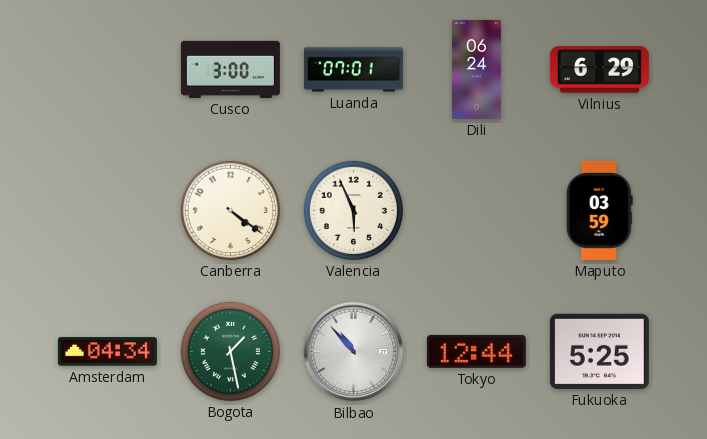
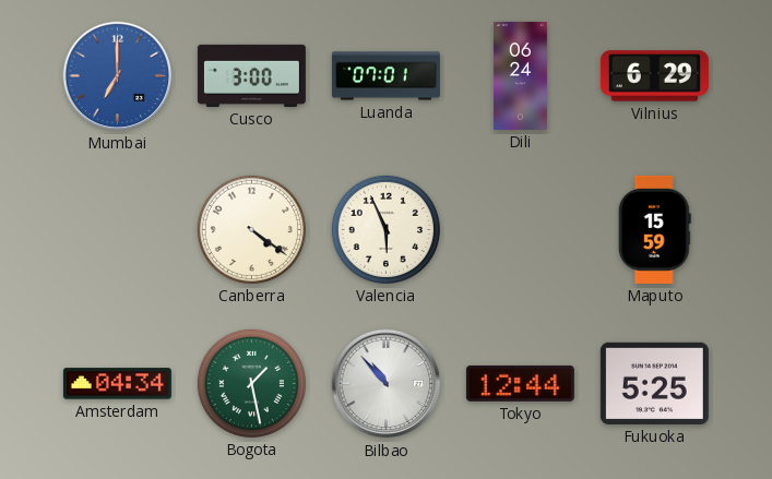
Mumbai: none -> 7:00
Maputo: 03:59 -> 15:59
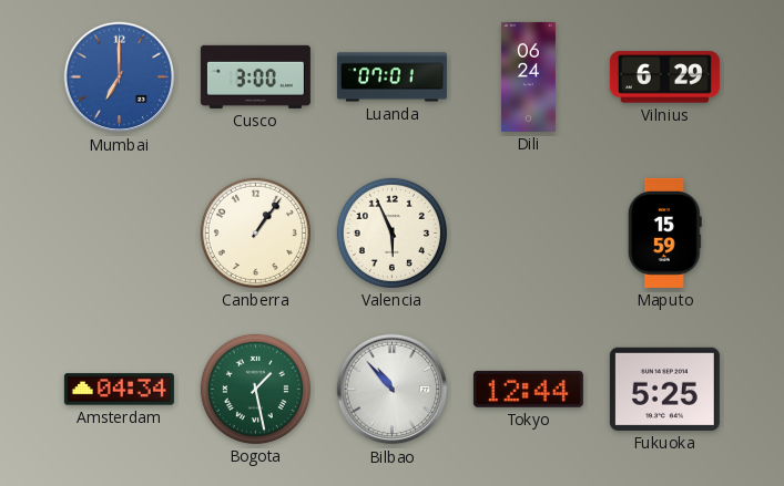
Canberra: 4:21 -> 1:06
